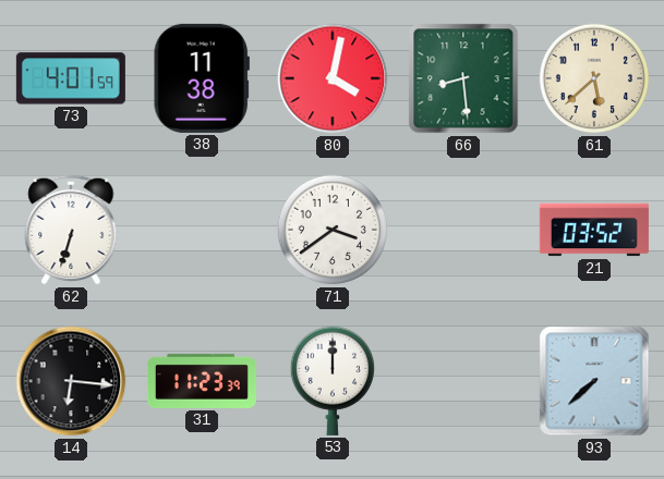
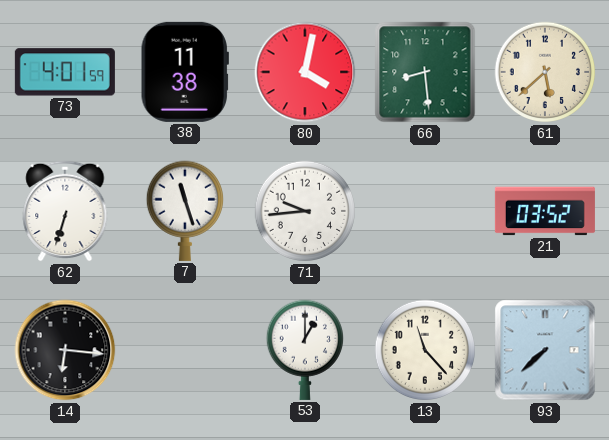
7: none -> 11:27
71: 3:39 -> 9:44
31: 11:23 -> none
53: 12:00 -> 1:00
13: none -> 11:23
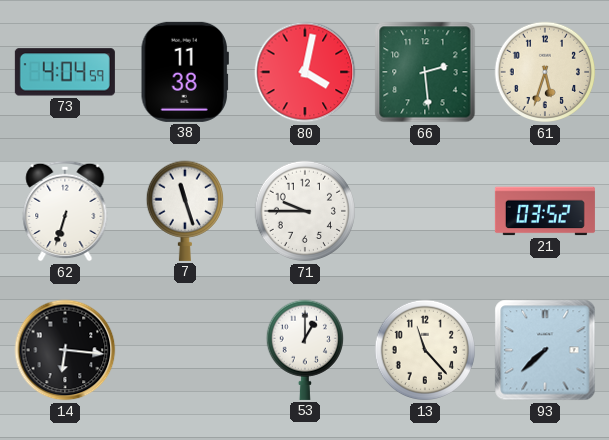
73: 4:01 -> 4:04
66: 8:29 -> 2:29
61: 5:38 -> 5:33
71: 9:44 -> 9:45
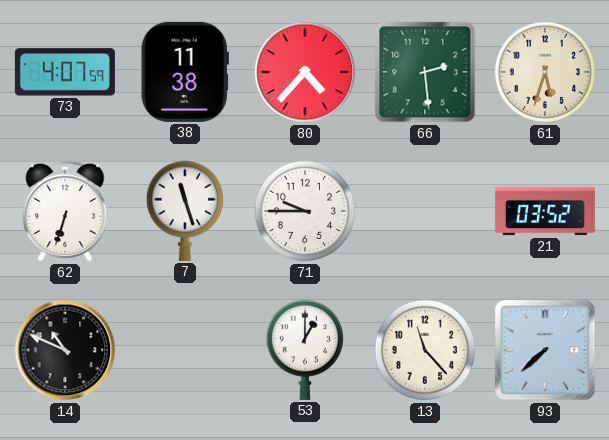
73: 4:04 -> 4:07
80: 4:02 -> 4:37
14: 6:16 -> 10:49
